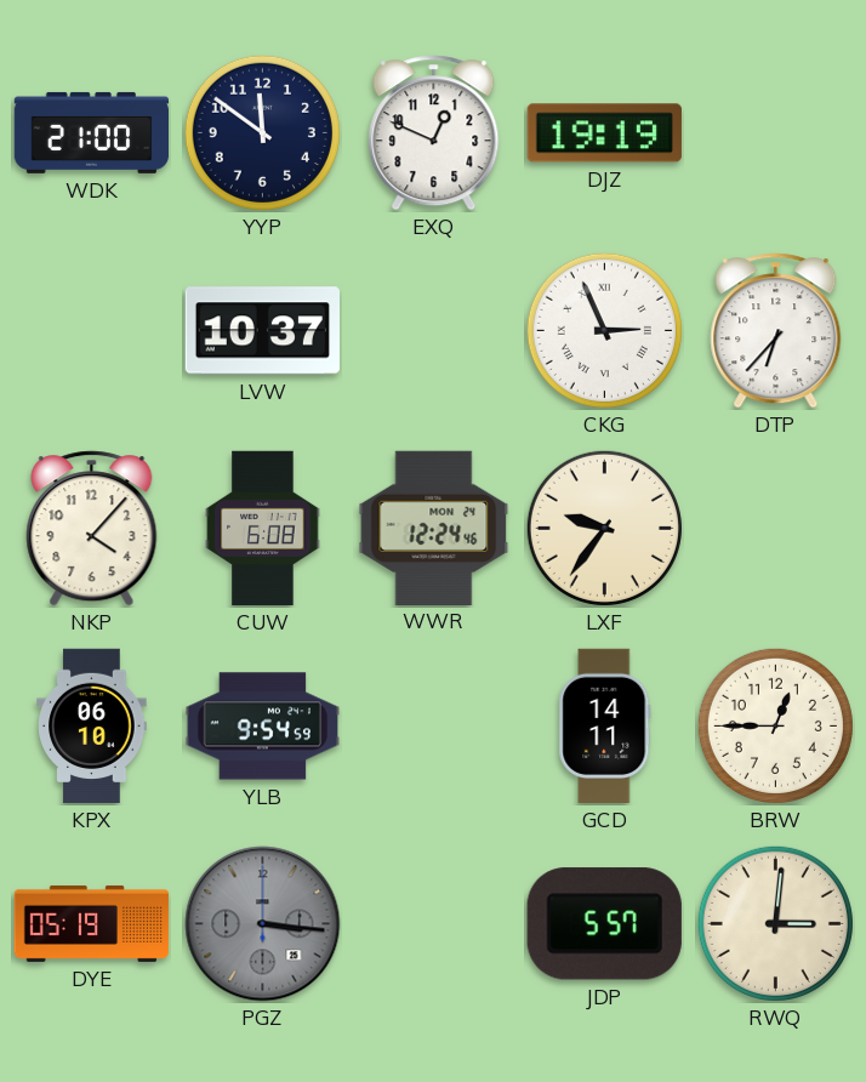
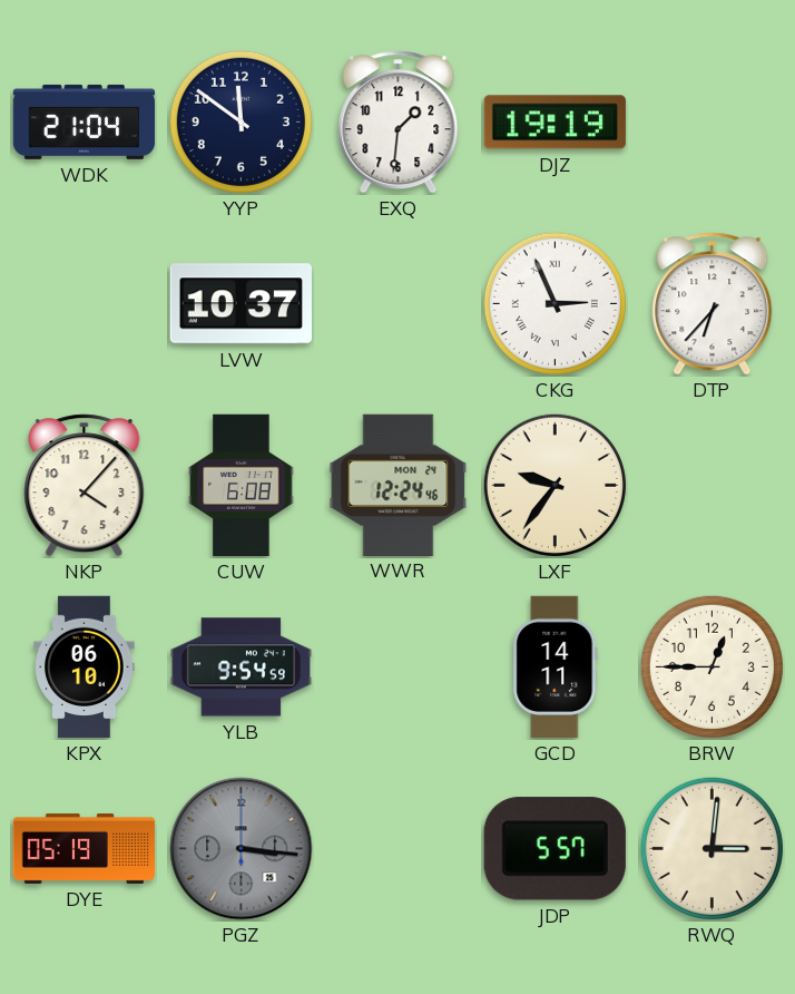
WDK: 21:00 -> 21:04
EXQ: 12:49 -> 1:31
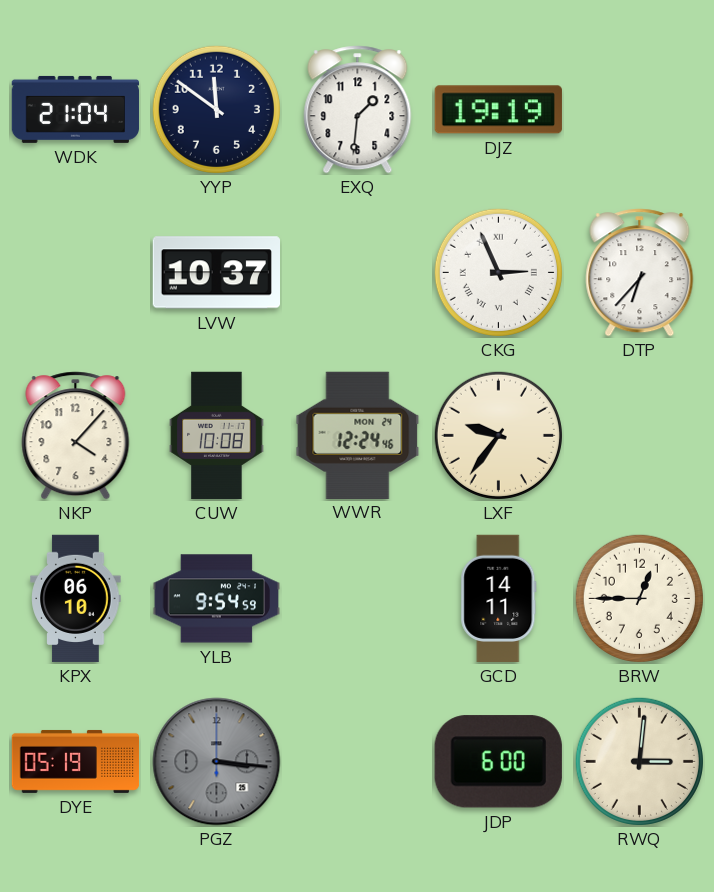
CUW: 6:08 -> 10:08
JDP: 5:57 -> 6:00
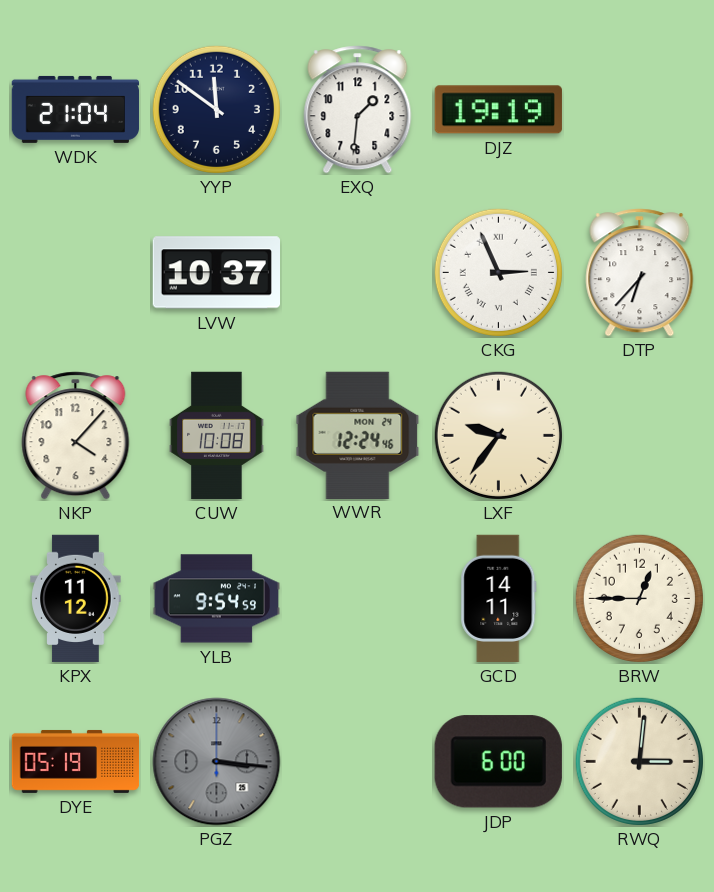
KPX: 06:10 -> 11:12
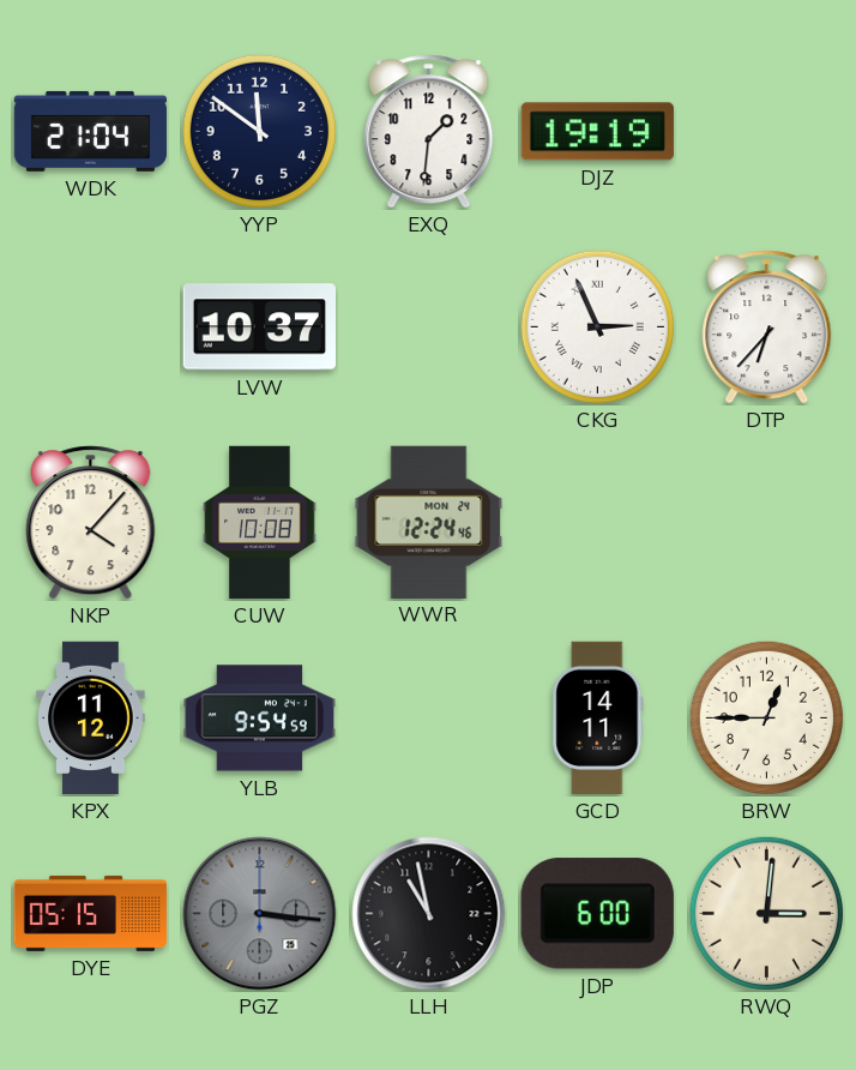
LXF: 9:36 -> none
DYE: 05:19 -> 05:15
LLH: none -> 10:58
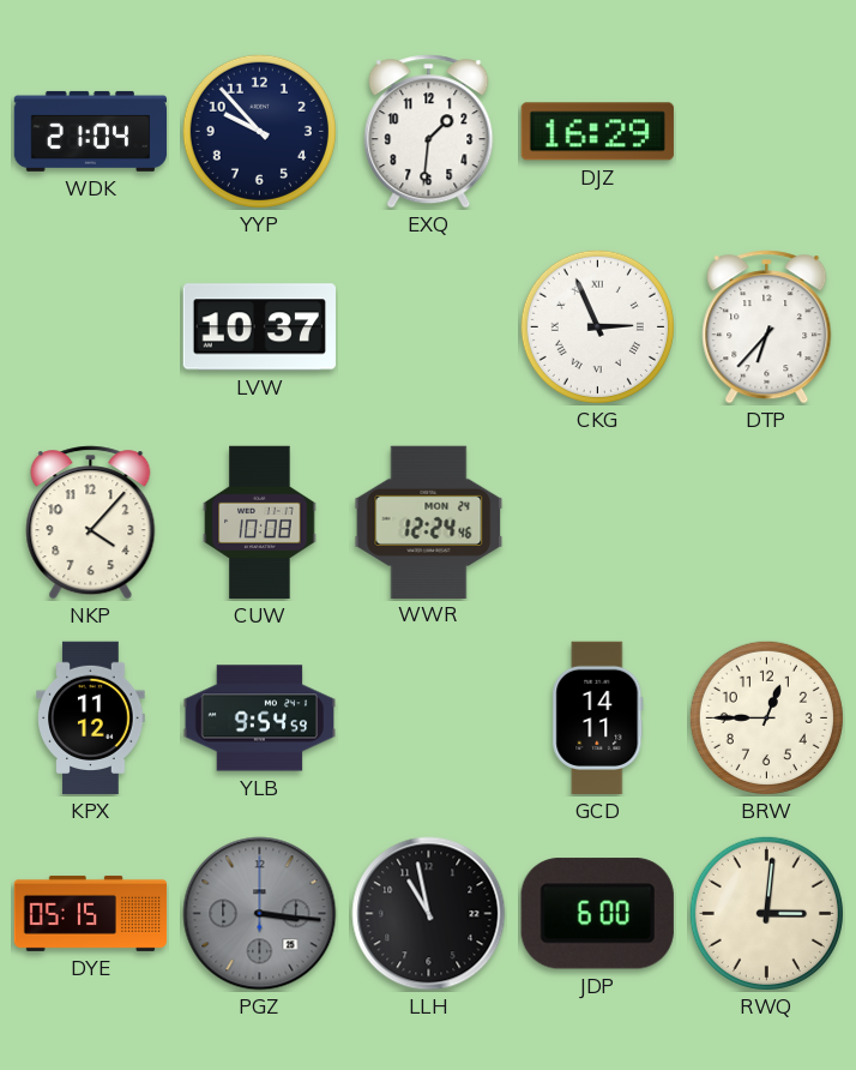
YYP: 11:51 -> 9:53
DJZ: 19:19 -> 16:29
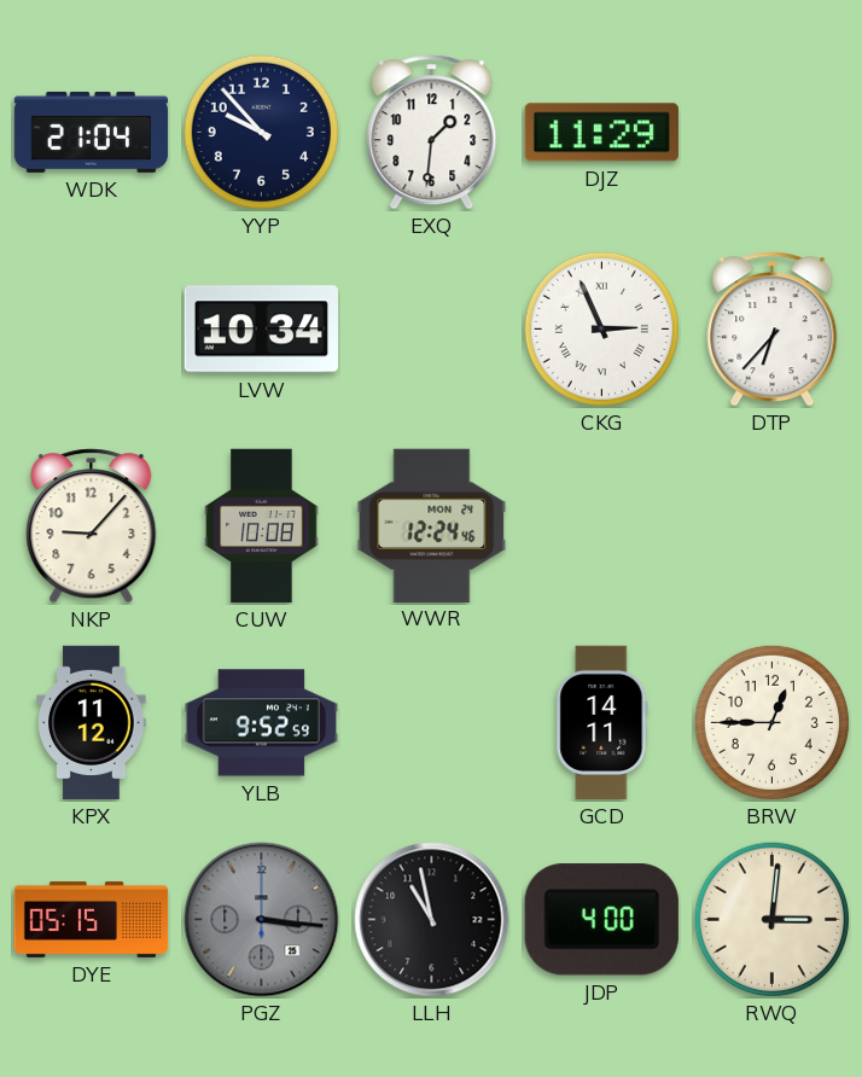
DJZ: 16:29 -> 11:29
LVW: 10:37 -> 10:34
NKP: 4:07 -> 9:07
YLB: 9:54 -> 9:52
JDP: 6:00 -> 4:00
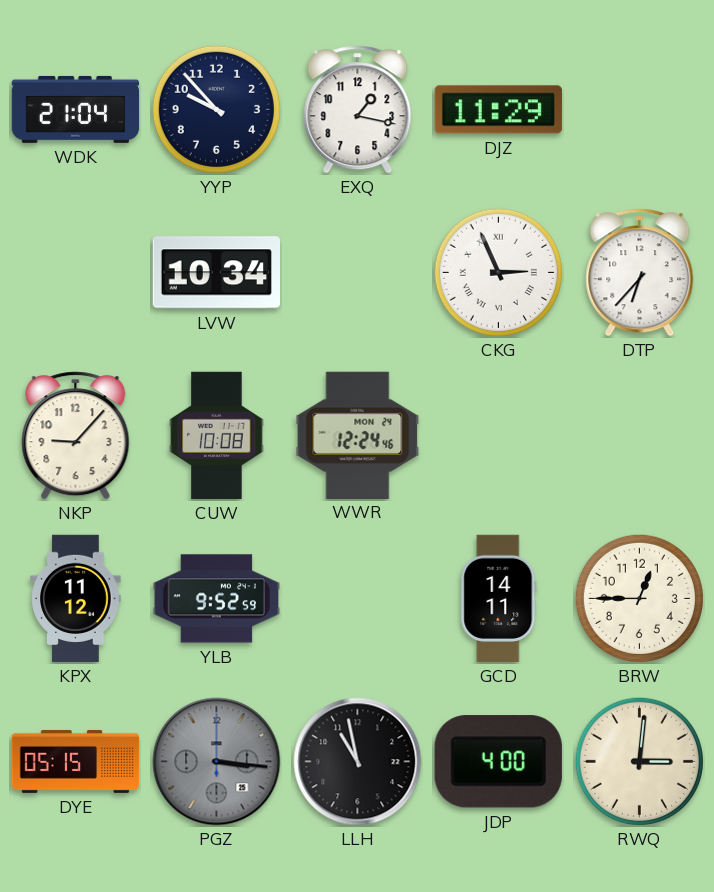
EXQ: 1:31 -> 1:17
